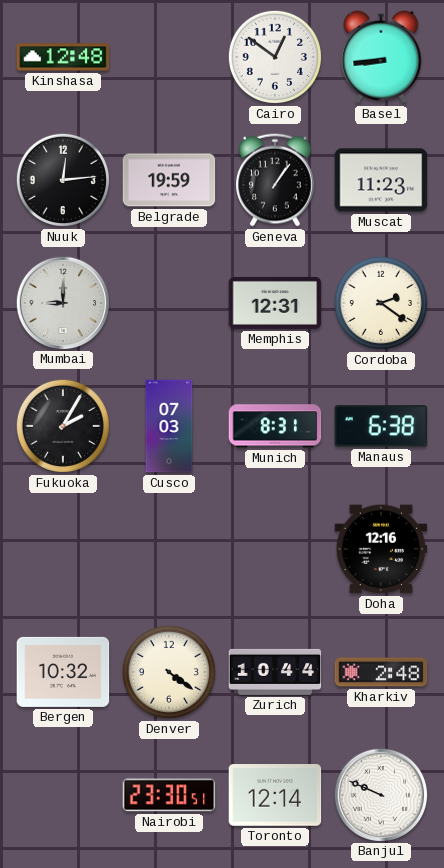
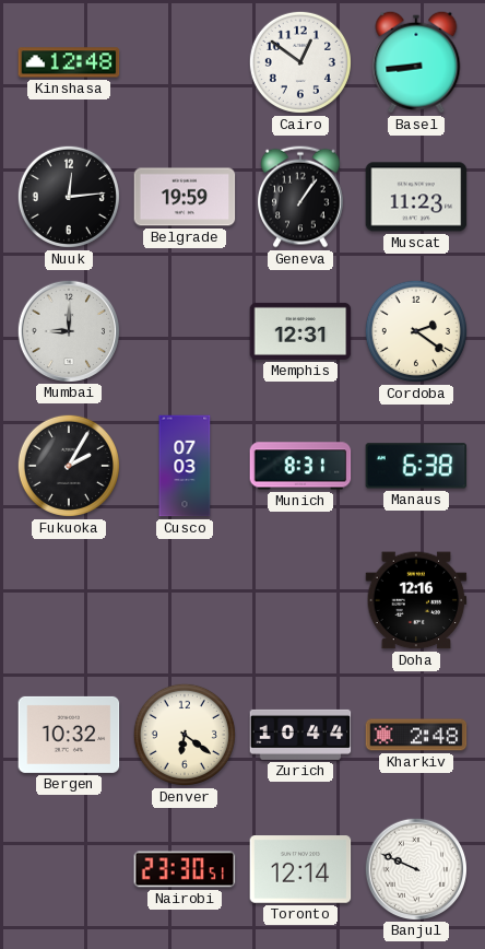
Denver: 4:21 -> 6:21
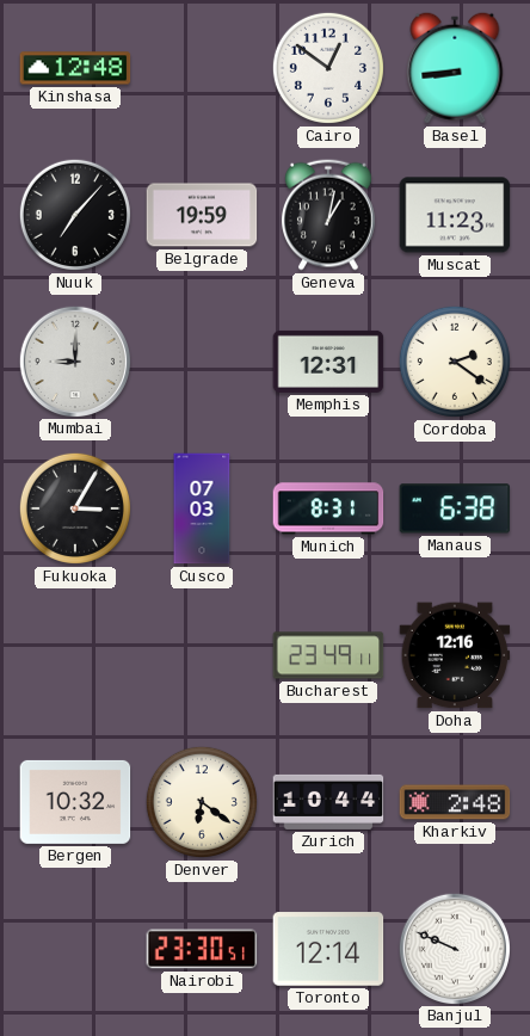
Nuuk: 12:14 -> 7:07
Geneva: 1:06 -> 1:02
Fukuoka: 2:05 -> 3:05
Bucharest: none -> 23:49
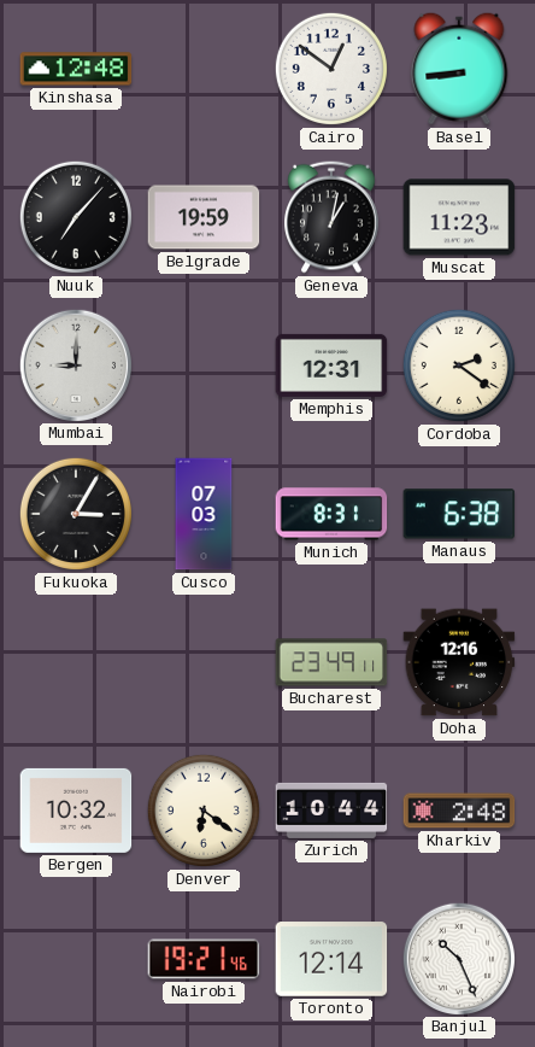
Nairobi: 23:30 -> 19:21
Banjul: 9:49 -> 10:26
